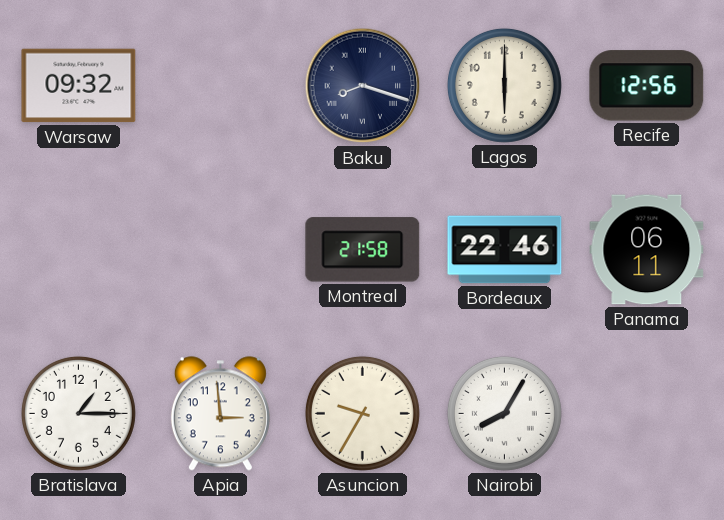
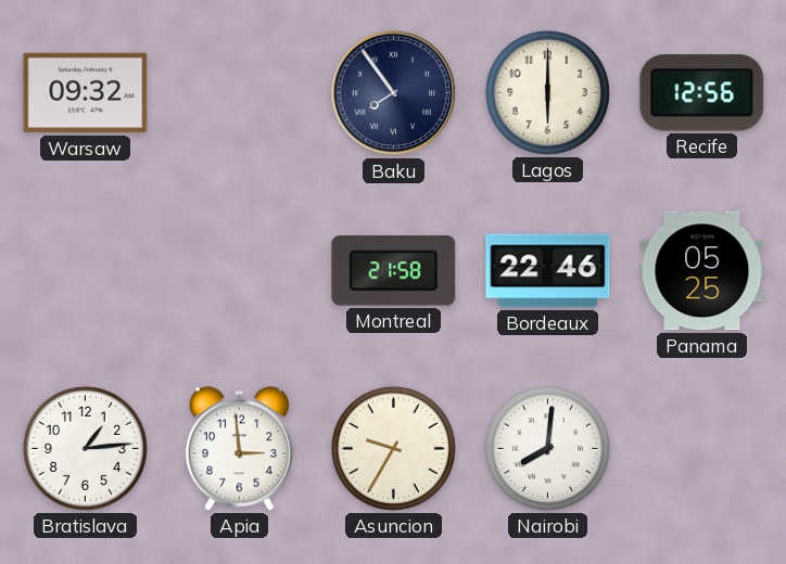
Baku: 8:18 -> 7:54
Panama: 06:11 -> 05:25
Bratislava: 1:15 -> 1:14
Nairobi: 8:05 -> 8:01
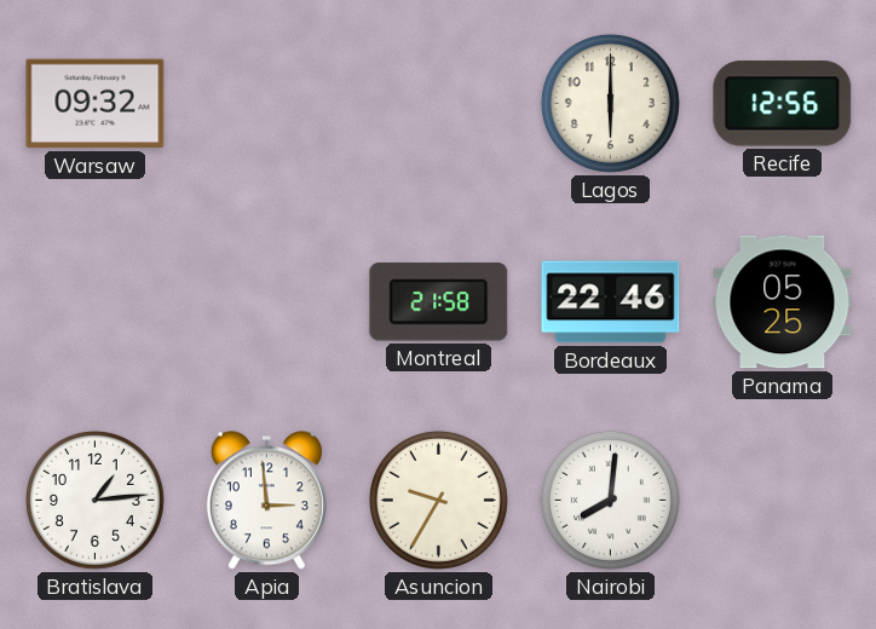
Baku: 7:54 -> none
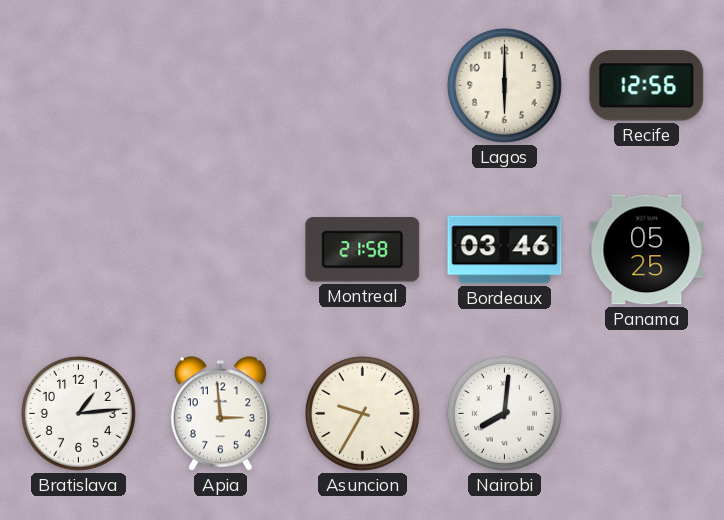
Warsaw: 09:32 -> none
Bordeaux: 22:46 -> 03:46
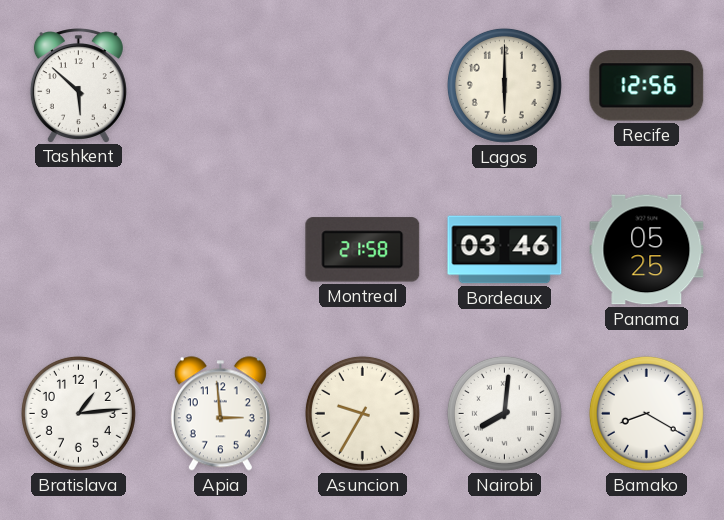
Tashkent: none -> 5:52
Bamako: none -> 8:20
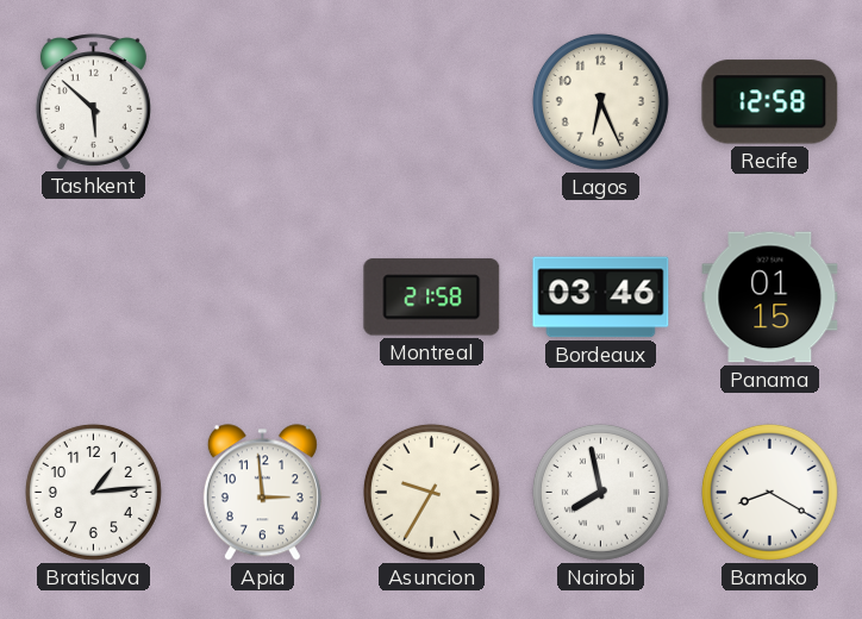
Lagos: 6:00 -> 6:26
Recife: 12:56 -> 12:58
Panama: 05:25 -> 01:15
Nairobi: 8:01 -> 7:58
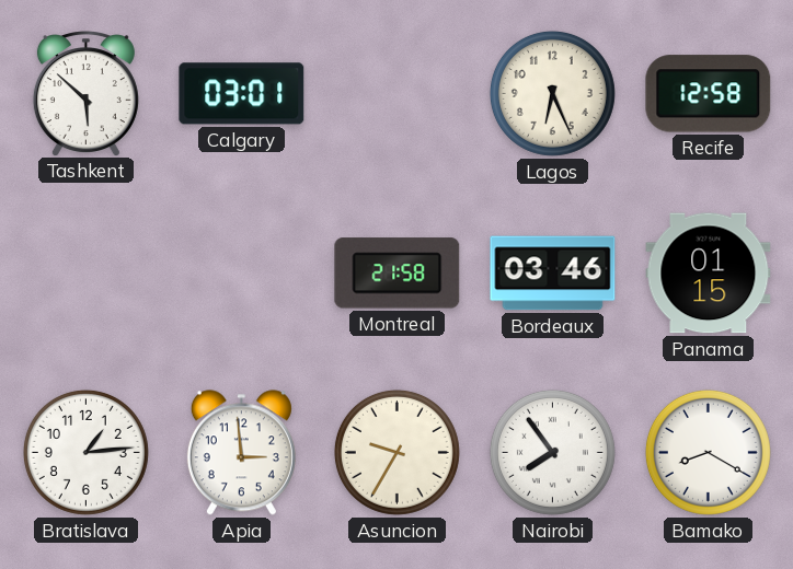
Calgary: none -> 03:01
Nairobi: 7:58 -> 7:54
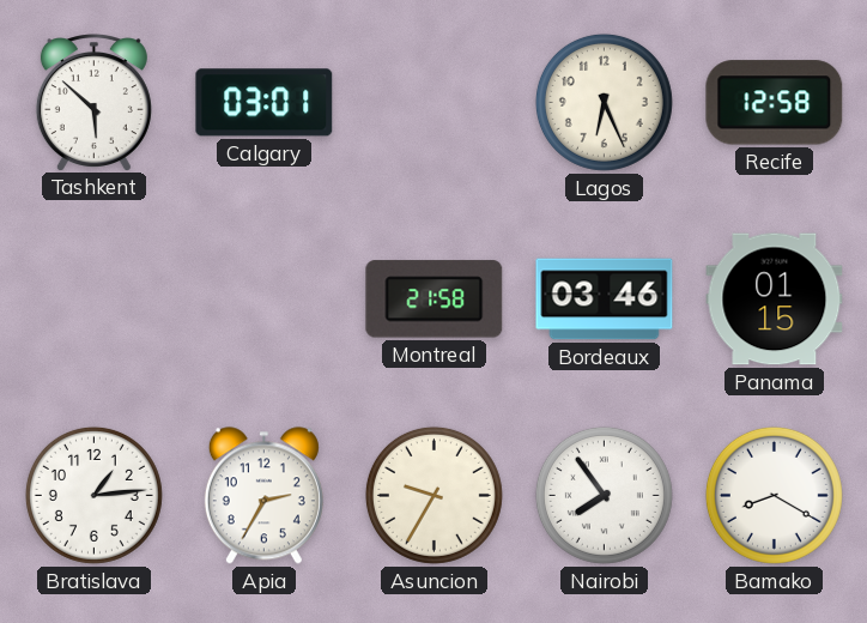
Apia: 2:59 -> 2:35
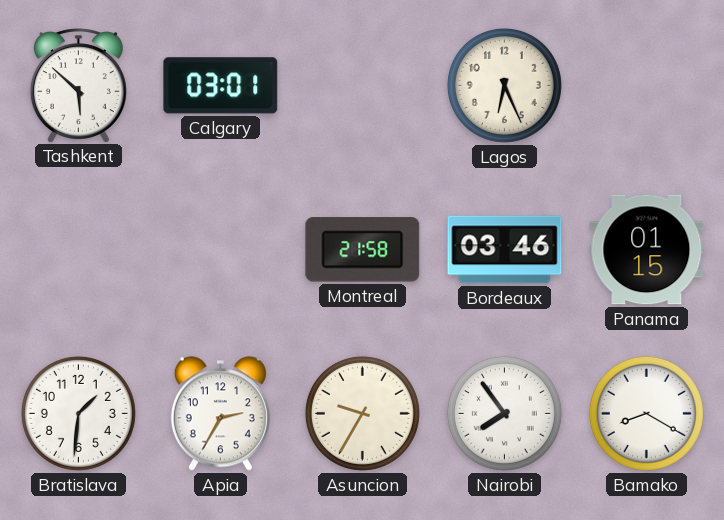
Recife: 12:58 -> none
Bratislava: 1:14 -> 1:31
